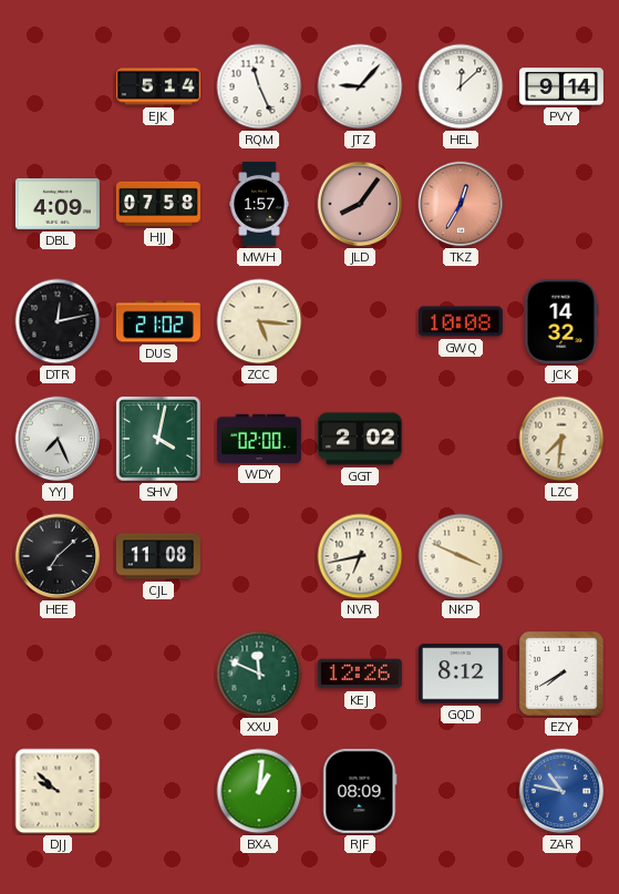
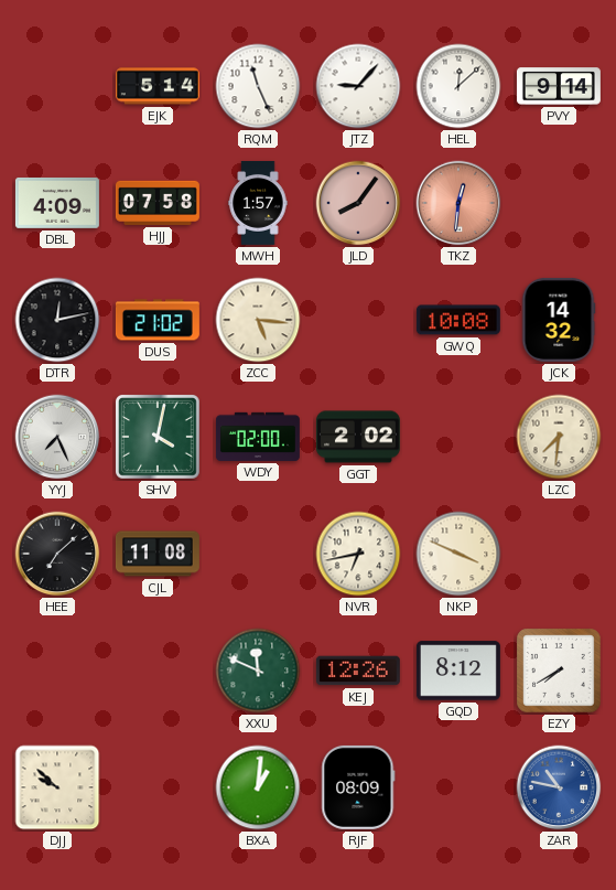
TKZ: 12:35 -> 12:31
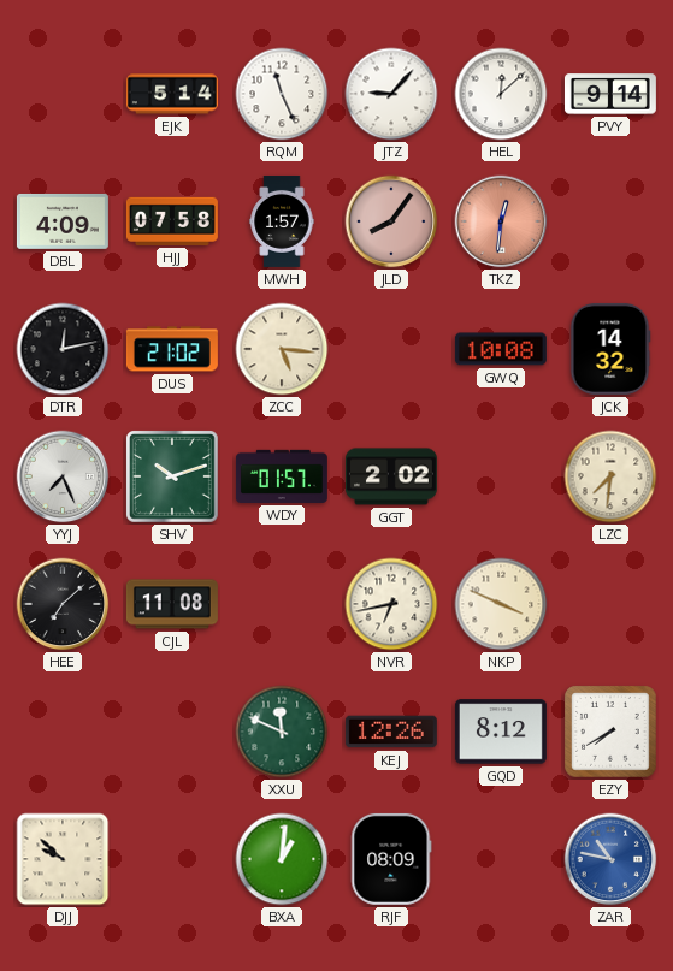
SHV: 4:02 -> 10:12
WDY: 02:00 -> 01:57
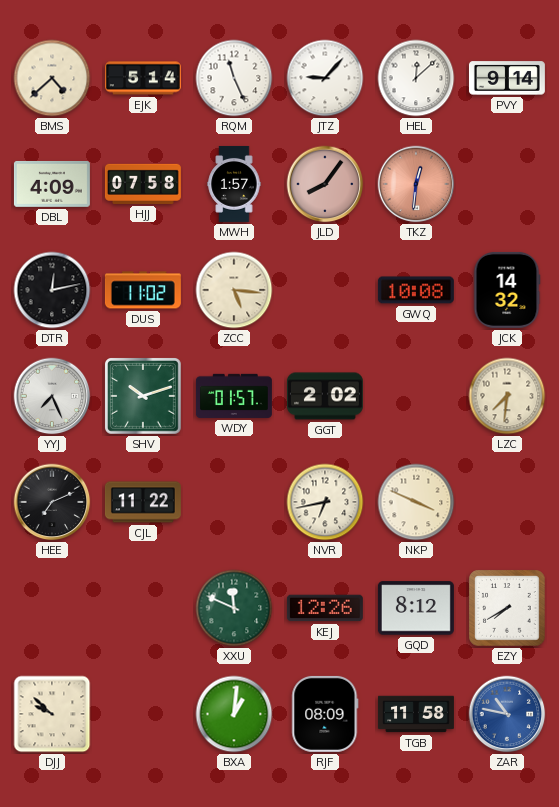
BMS: none -> 4:38
DUS: 21:02 -> 11:02
HEE: 7:08 -> 7:11
CJL: 11:08 -> 11:22
TGB: none -> 11:58
